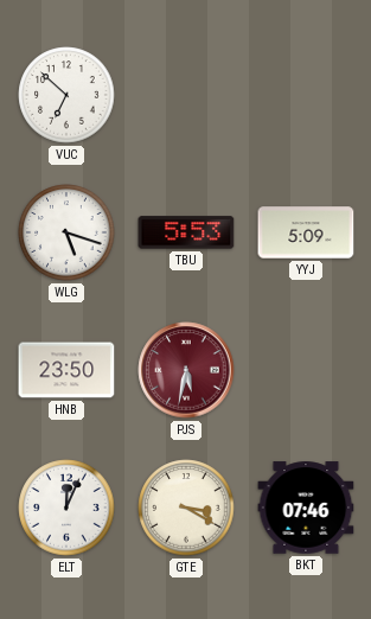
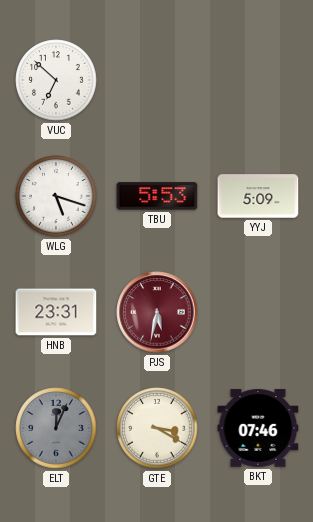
HNB: 23:50 -> 23:31
ELT dial: white -> grey
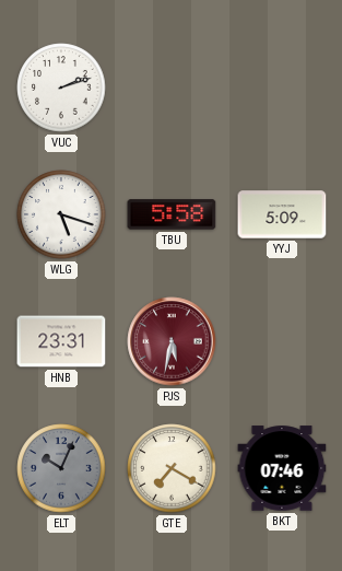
VUC: 6:52 -> 2:12
TBU: 5:53 -> 5:58
ELT: 12:04 -> 10:04
GTE: 3:20 -> 7:20
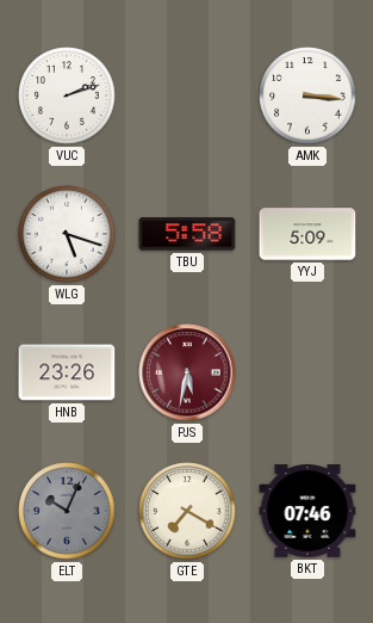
AMK: none -> 3:16
HNB: 23:31 -> 23:26
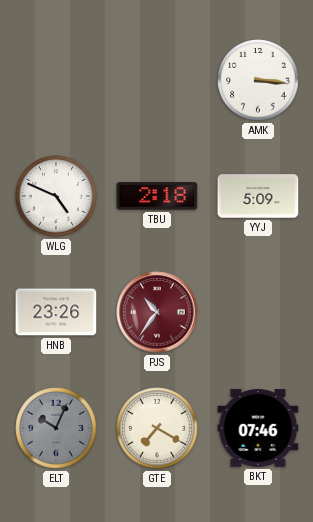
VUC: 2:12 -> none
WLG: 5:18 -> 4:49
TBU: 5:58 -> 2:18
PJS: 5:32 -> 10:36
